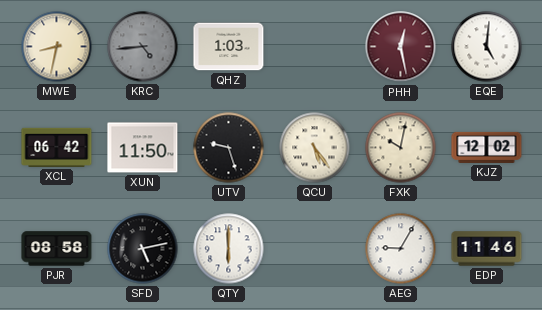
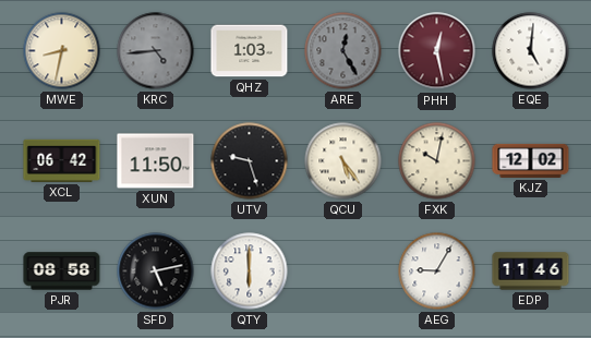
ARE: none -> 12:25
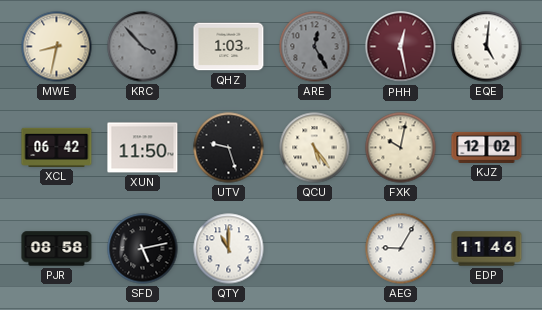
KRC: 4:44 -> 3:53
QTY: 6:00 -> 11:00
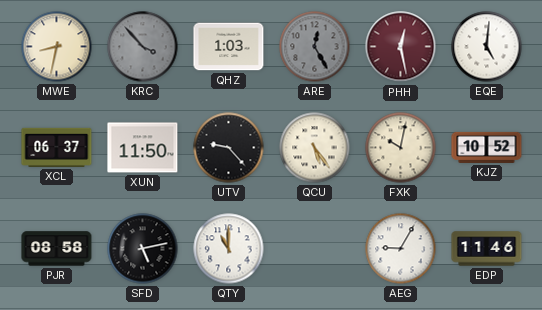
XCL: 06:42 -> 06:37
UTV: 9:27 -> 9:23
KJZ: 12:02 -> 10:52
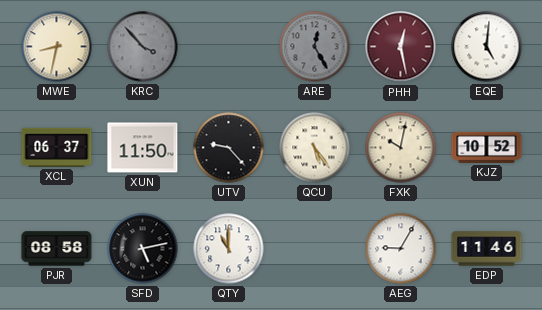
QHZ: 1:03 -> none
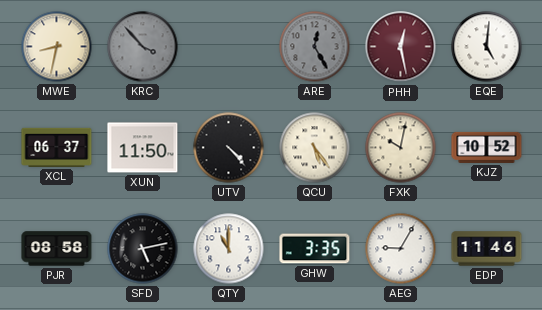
UTV: 9:23 -> 4:23
GHW: none -> 3:35
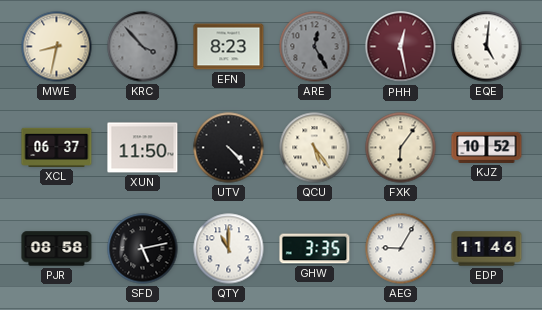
EFN: none -> 8:23
FXK: 10:02 -> 6:06
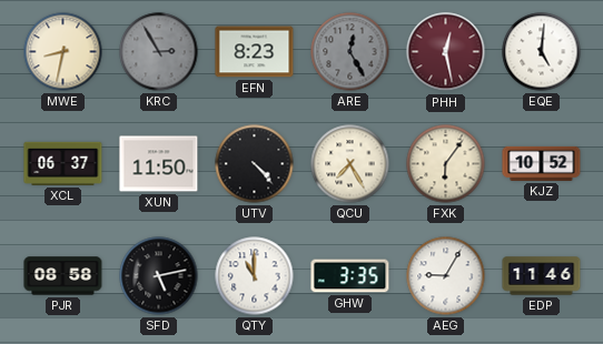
KRC: 3:53 -> 2:55
QCU: 5:24 -> 7:25
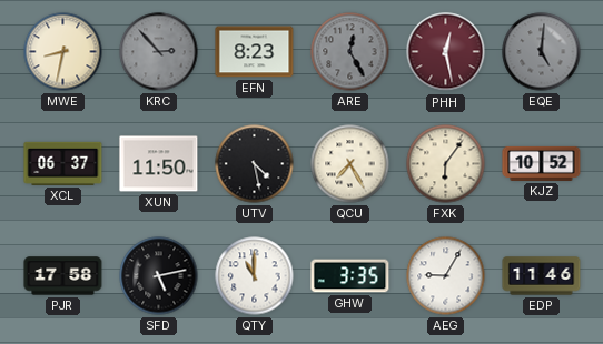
KRC: 2:55 -> 2:53
EQE dial: white -> grey
UTV: 4:23 -> 4:28
PJR: 08:58 -> 17:58
